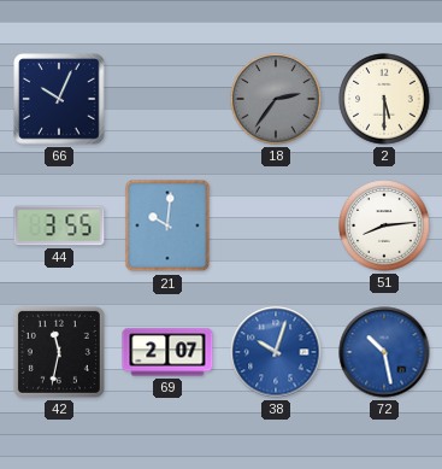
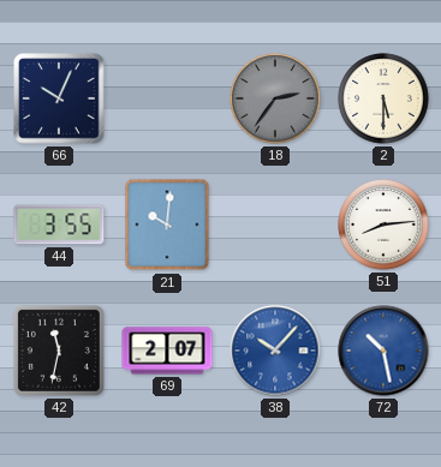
38: 10:03 -> 10:07
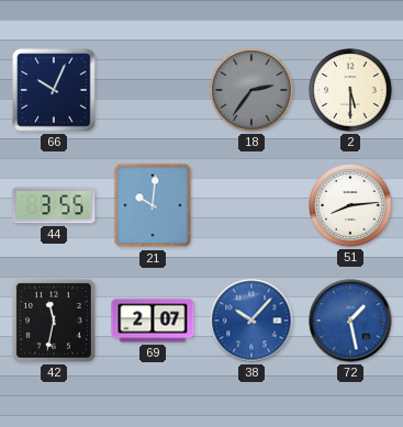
72: 10:28 -> 1:28
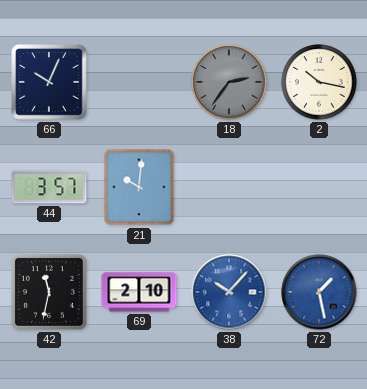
2: 5:30 -> 10:17
44: 3:55 -> 3:57
51: 8:14 -> none
69: 2:07 -> 2:10
